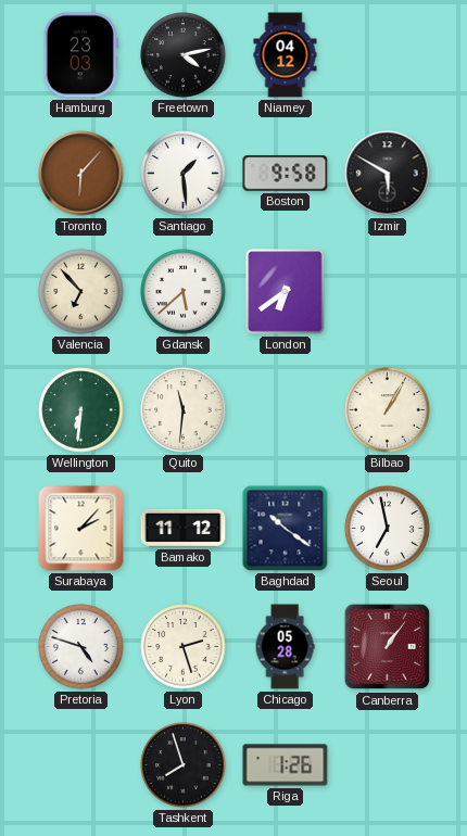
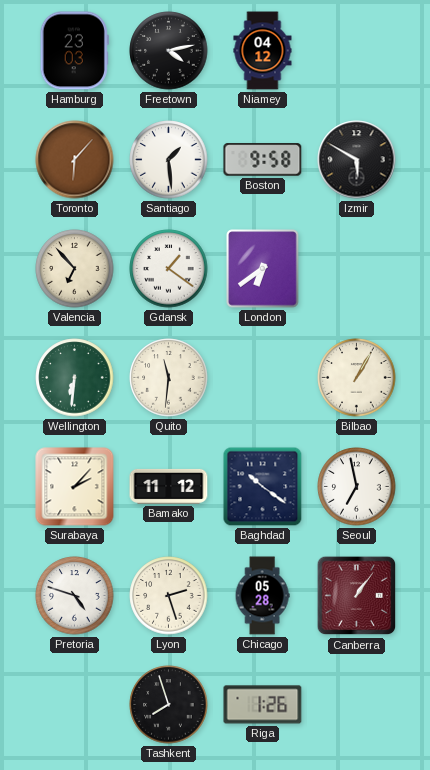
Gdansk: 5:38 -> 1:21
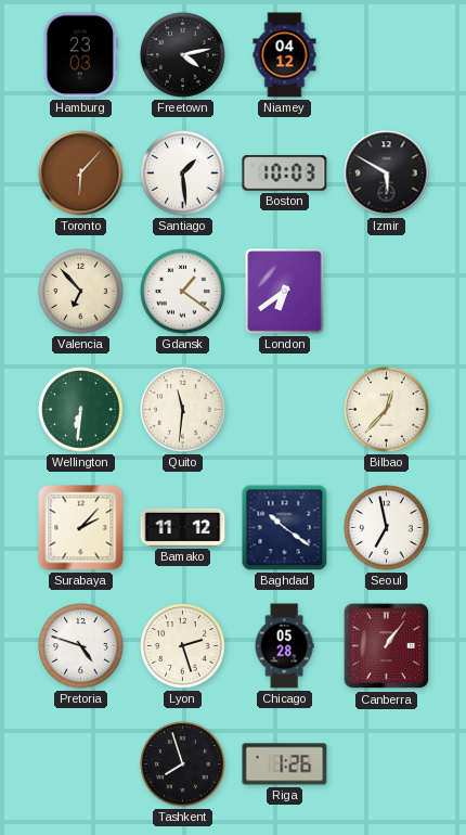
Boston: 9:58 -> 10:03
Bilbao: 1:05 -> 12:37
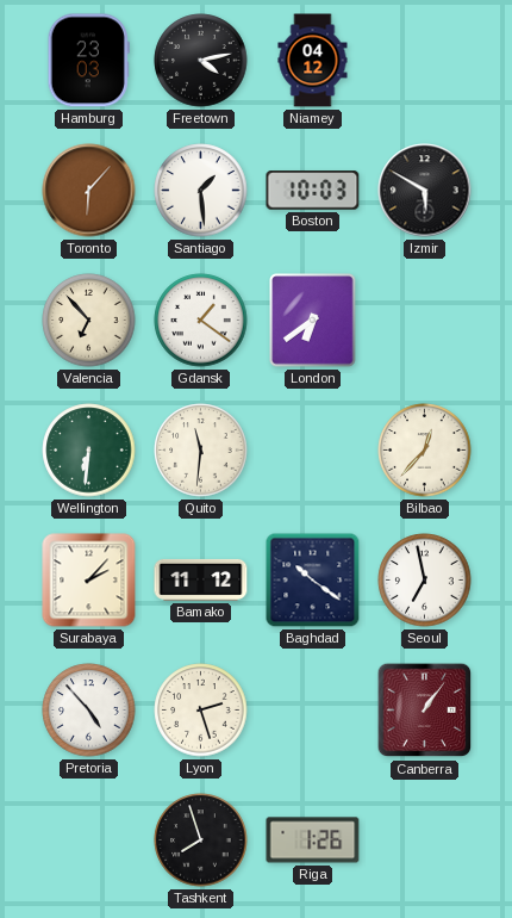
Pretoria: 4:48 -> 4:53
Chicago: 05:28 -> none
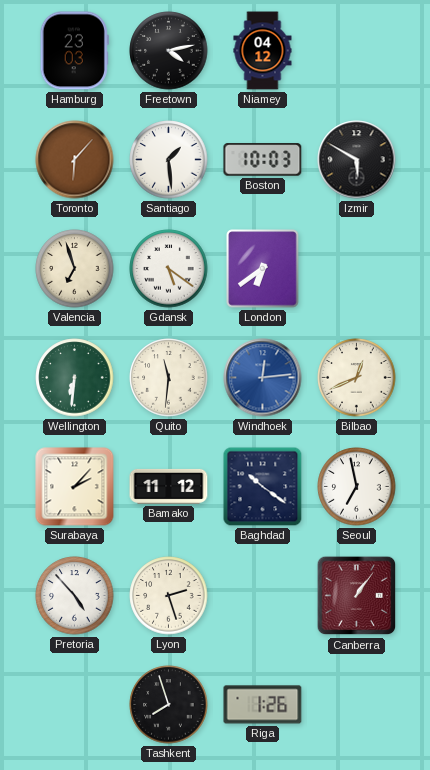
Valencia: 6:53 -> 6:57
Gdansk: 1:21 -> 5:21
Windhoek: none -> 12:14
Bilbao: 12:37 -> 12:41
